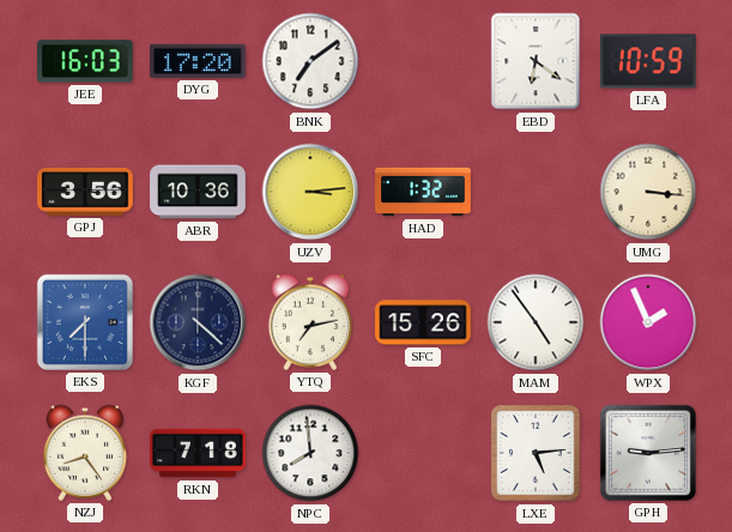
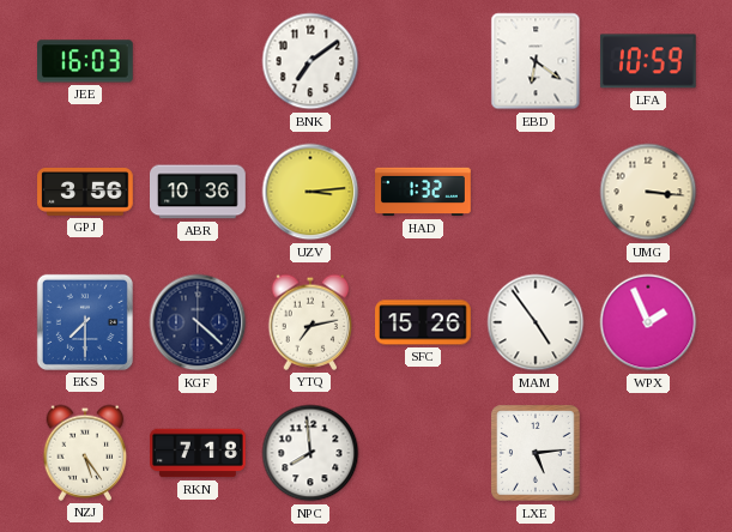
DYG: 17:20 -> none
NZJ: 8:24 -> 5:24
GPH: 9:14 -> none
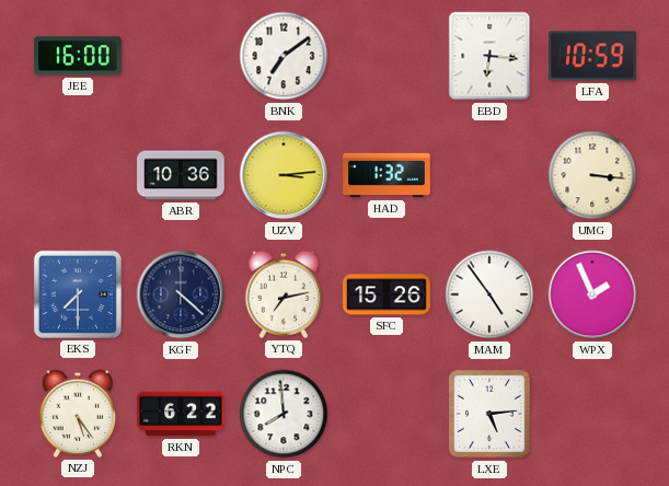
JEE: 16:03 -> 16:00
EBD: 6:21 -> 6:16
GPJ: 3:56 -> none
RKN: 7:18 -> 6:22
